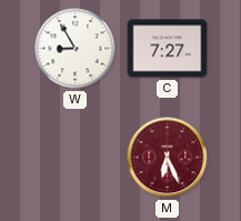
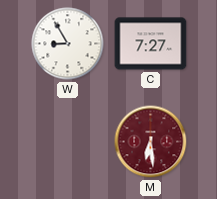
M: 6:26 -> 6:29
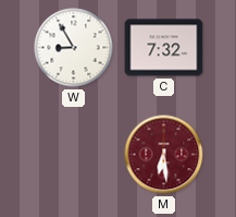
C: 7:27 -> 7:32
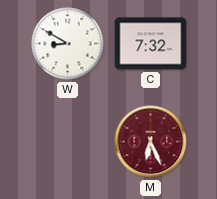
W: 8:55 -> 8:50
M: 6:29 -> 6:26
